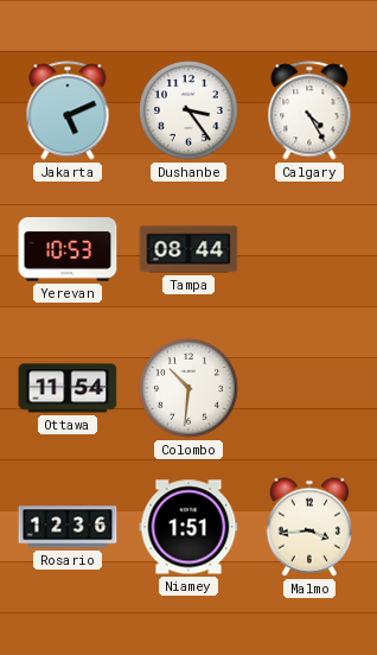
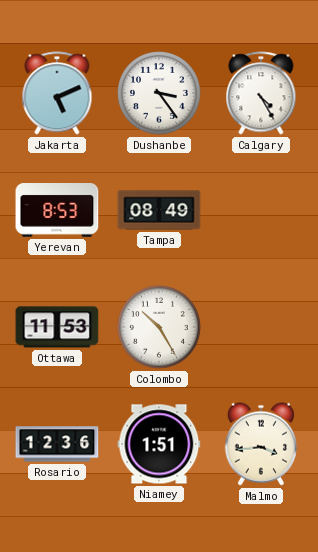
Yerevan: 10:53 -> 8:53
Tampa: 08:44 -> 08:49
Ottawa: 11:54 -> 11:53
Colombo: 10:31 -> 10:25
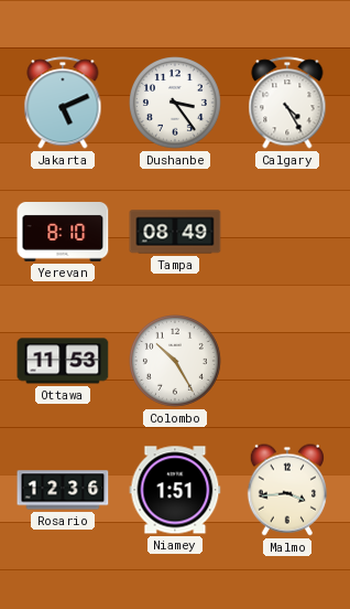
Yerevan: 8:53 -> 8:10
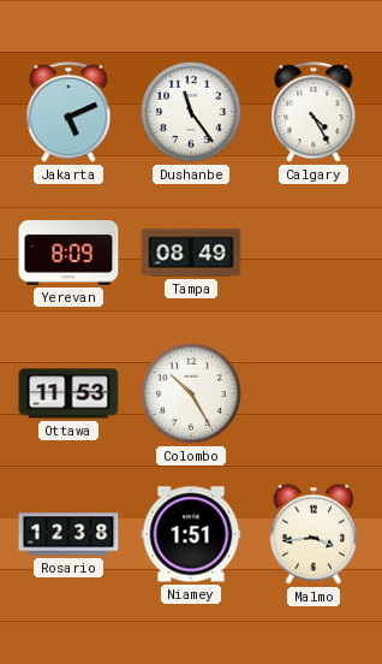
Dushanbe: 3:24 -> 11:24
Yerevan: 8:10 -> 8:09
Rosario: 12:36 -> 12:38
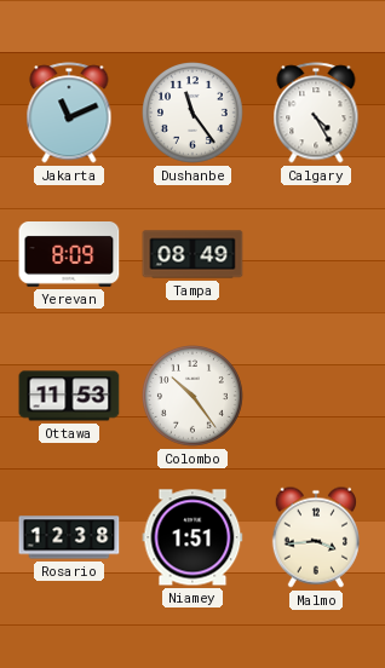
Jakarta: 5:11 -> 11:11
Colombo: 10:25 -> 10:24
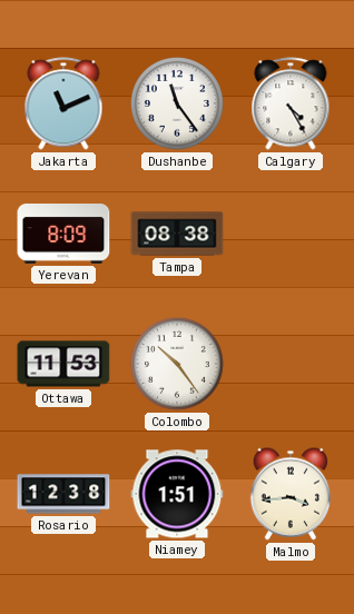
Tampa: 08:49 -> 08:38
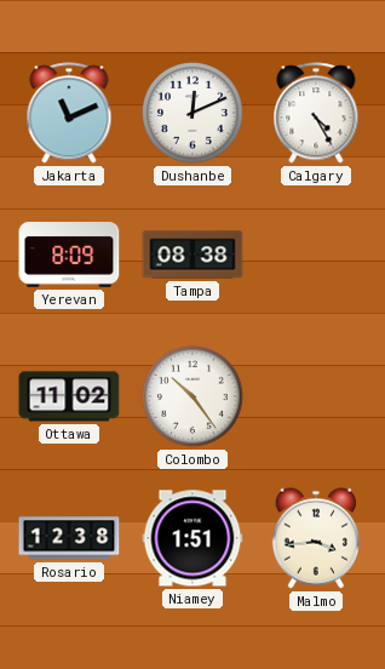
Dushanbe: 11:24 -> 12:11
Ottawa: 11:53 -> 11:02
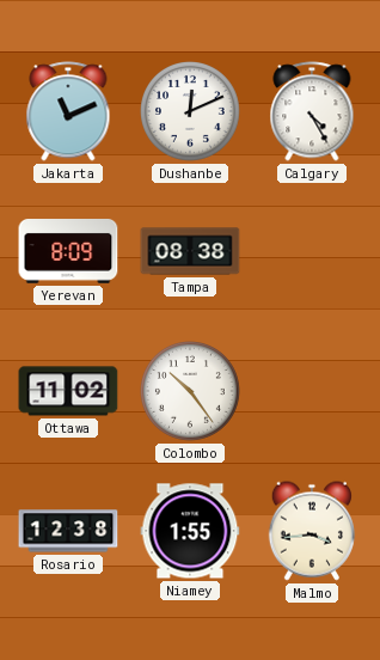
Niamey: 1:51 -> 1:55
